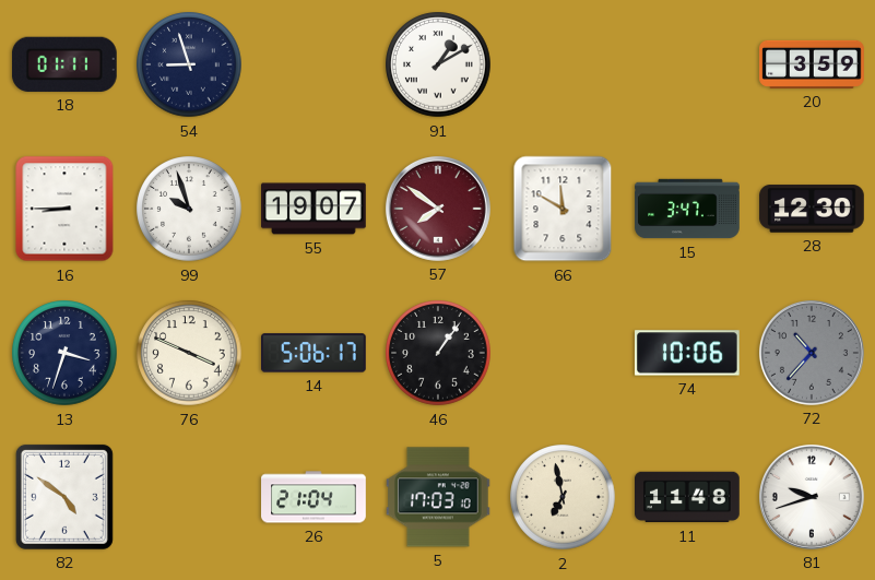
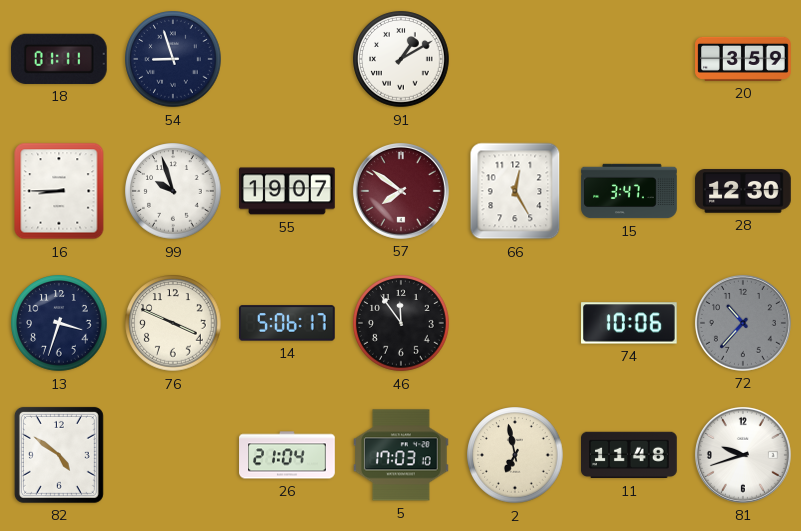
66: 11:50 -> 12:25
46: 1:06 -> 11:54
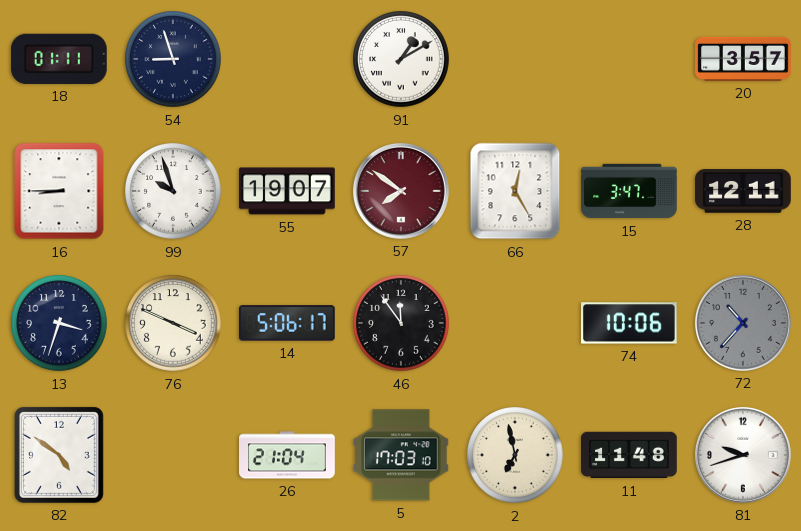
20: 3:59 -> 3:57
28: 12:30 -> 12:11
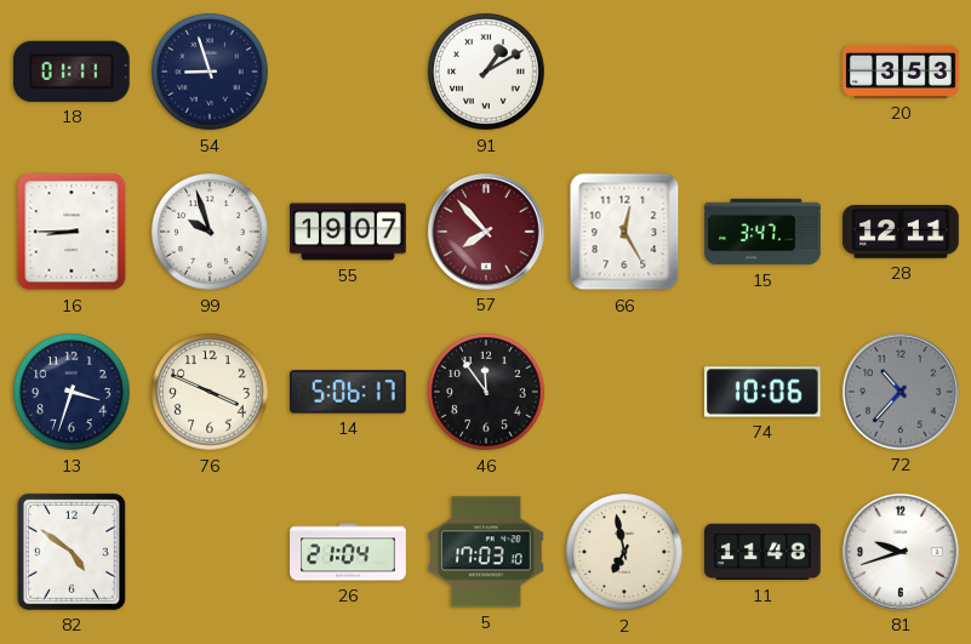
20: 3:57 -> 3:53
57: 7:51 -> 7:53
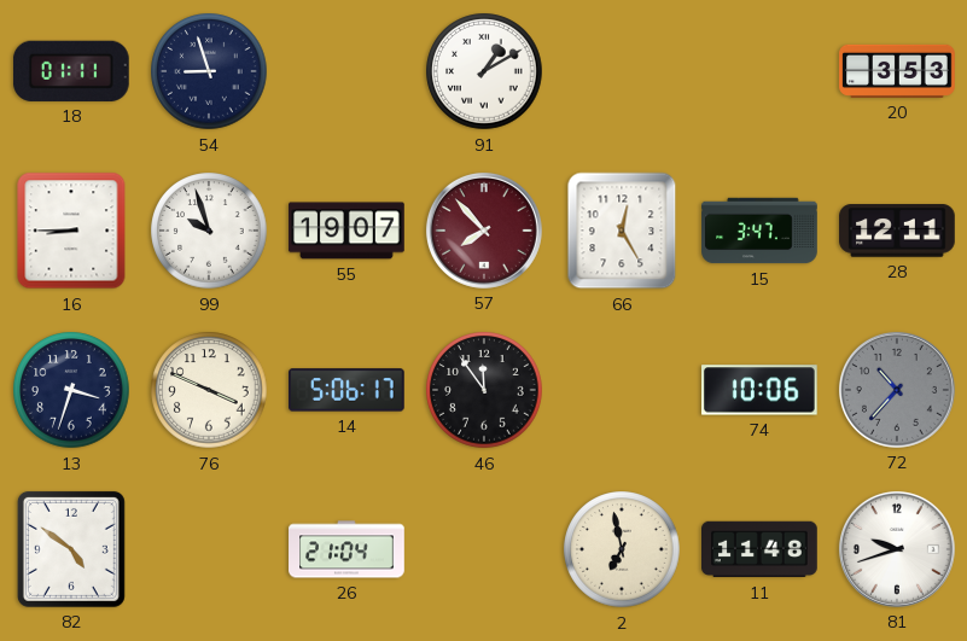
5: 17:03 -> none
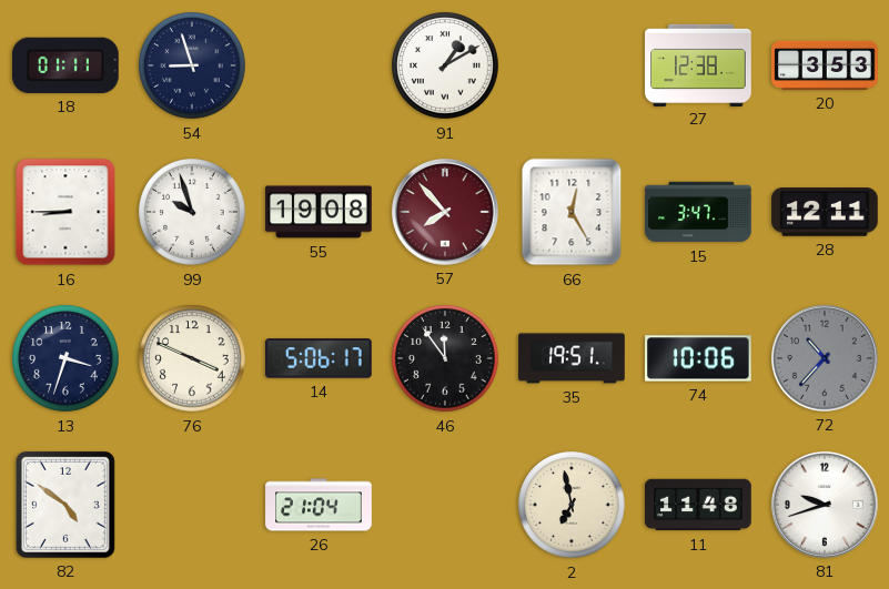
27: none -> 12:38
55: 19:07 -> 19:08
35: none -> 19:51
